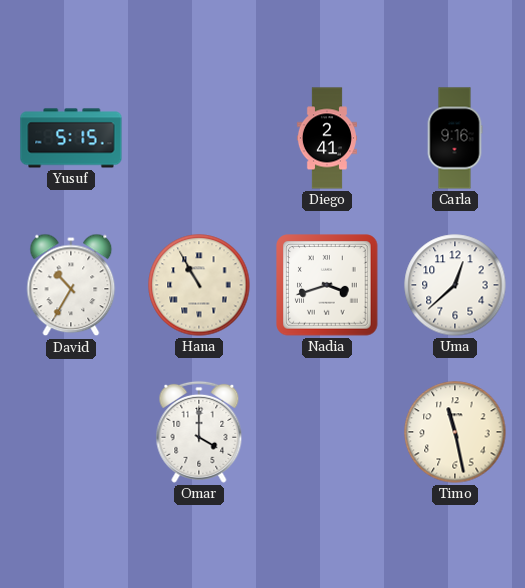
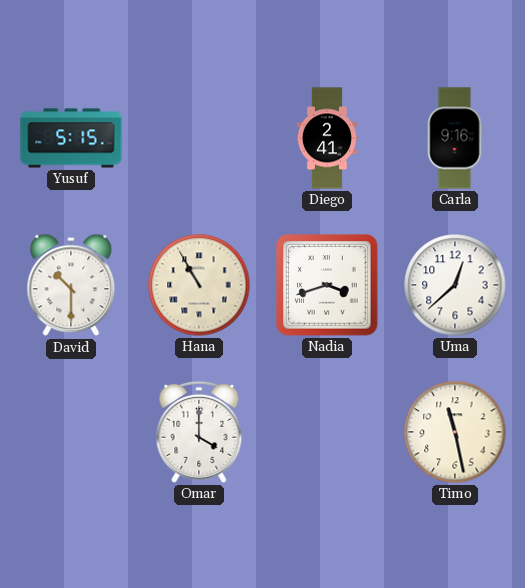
David: 10:35 -> 10:30
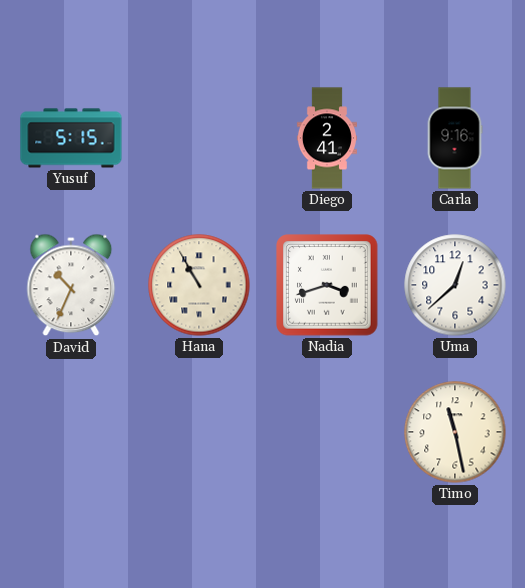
David: 10:30 -> 10:34
Omar: 4:00 -> none
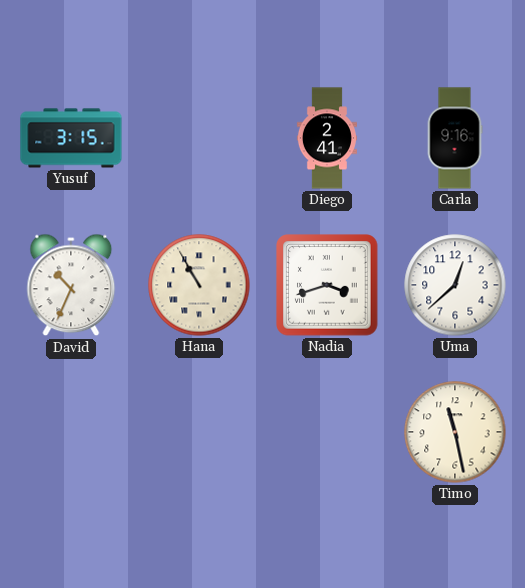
Yusuf: 5:15 -> 3:15
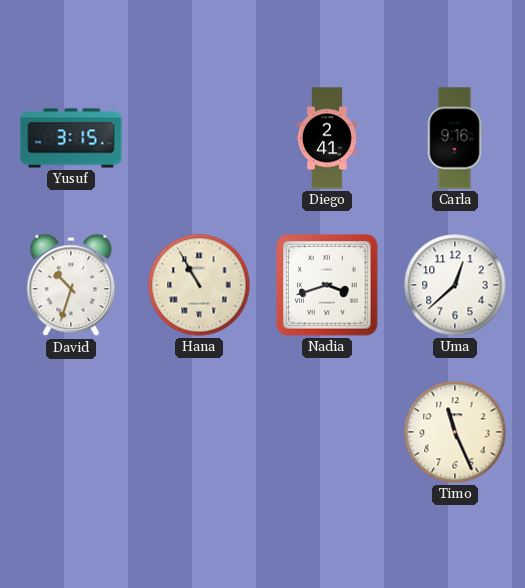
David: 10:34 -> 10:33
Timo: 11:28 -> 11:26
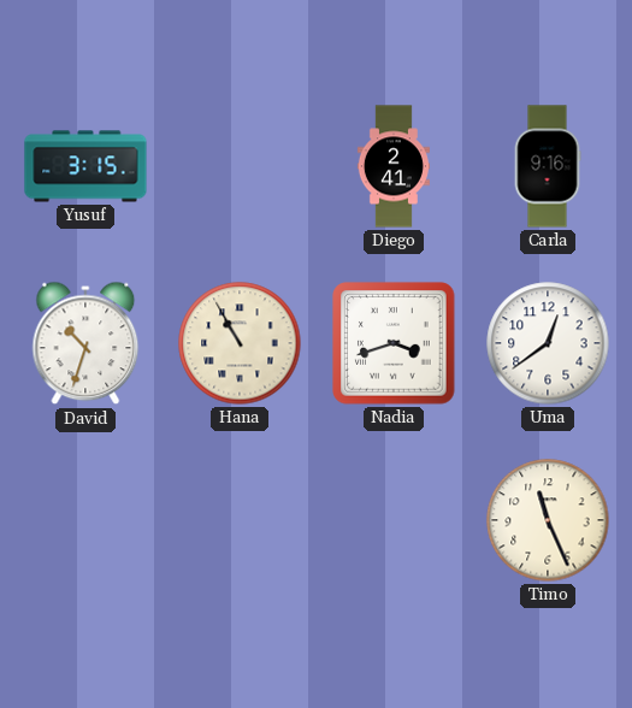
Uma: 12:38 -> 12:39
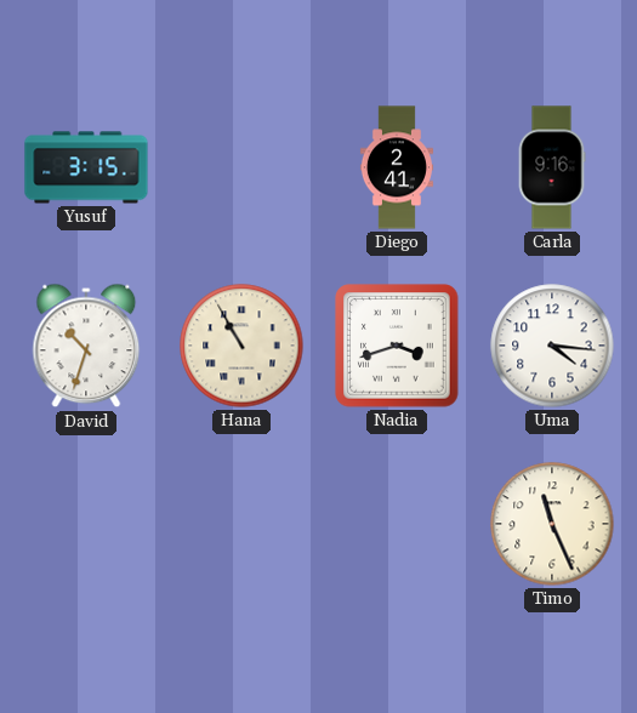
Uma: 12:39 -> 4:16
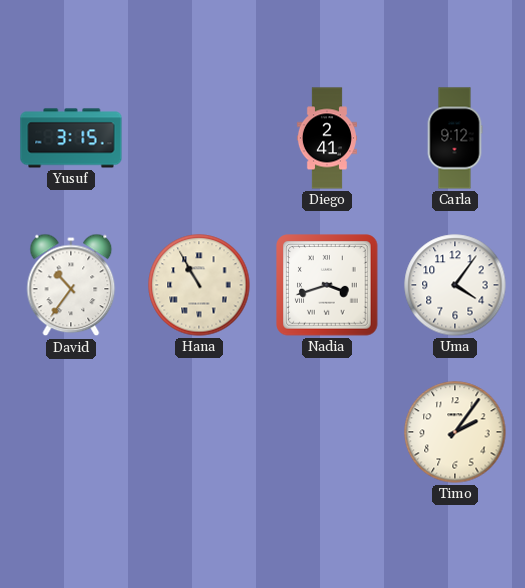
Carla: 9:16 -> 9:12
David: 10:33 -> 10:36
Uma: 4:16 -> 4:06
Timo: 11:26 -> 2:06
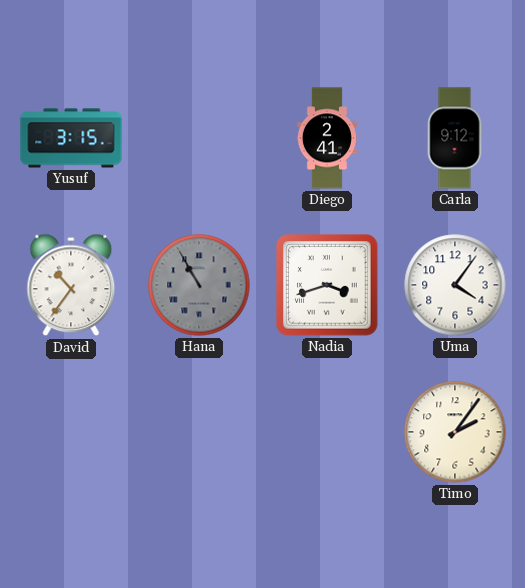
Hana dial: cream -> grey
